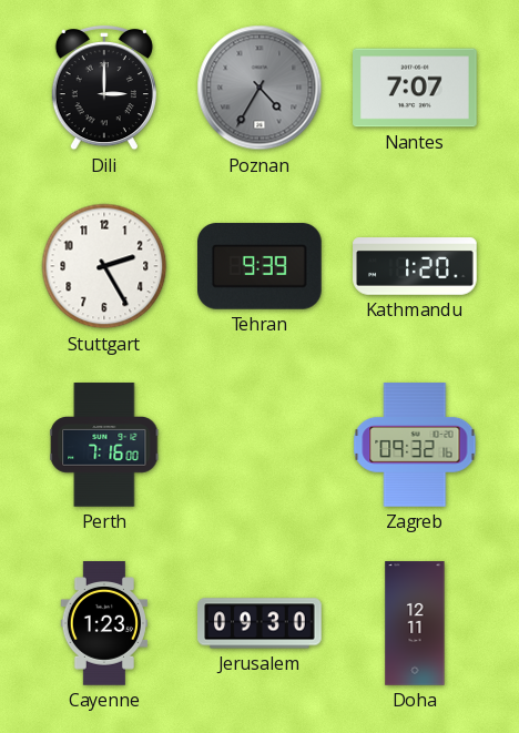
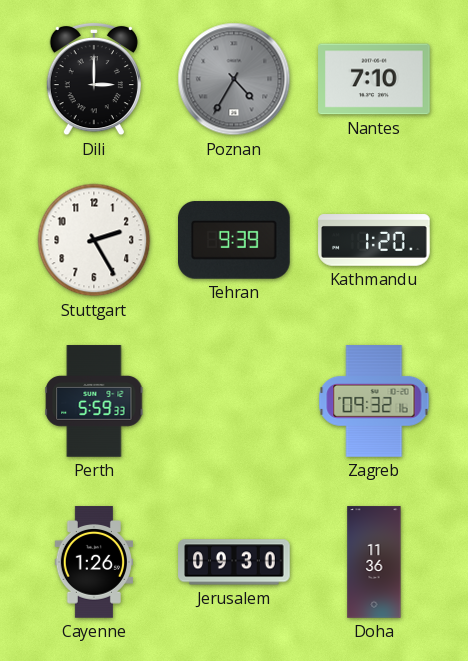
Nantes: 7:07 -> 7:10
Perth: 7:16 -> 5:59
Cayenne: 1:23 -> 1:26
Doha: 12:11 -> 11:36
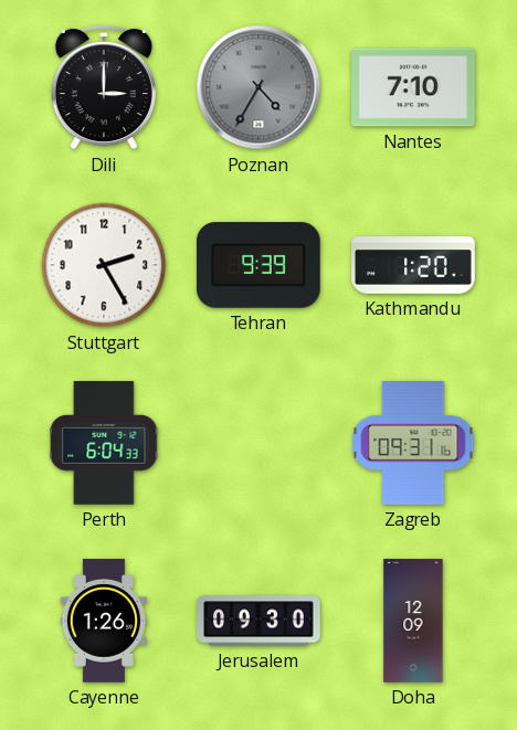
Perth: 5:59 -> 6:04
Zagreb: 09:32 -> 09:31
Doha: 11:36 -> 12:09
